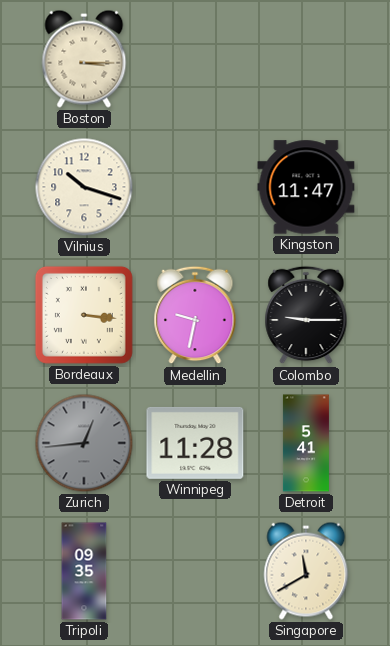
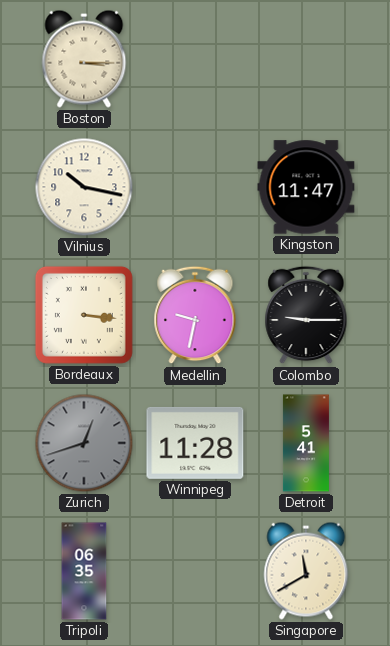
Vilnius: 10:18 -> 10:17
Zurich: 12:44 -> 12:42
Tripoli: 09:35 -> 06:35
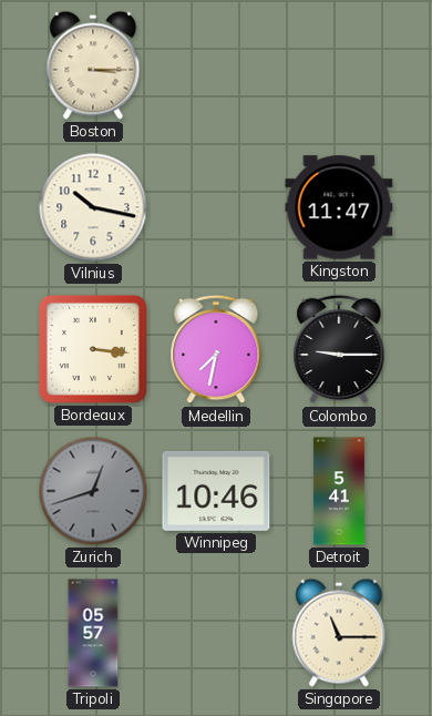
Medellin: 9:32 -> 7:32
Winnipeg: 11:28 -> 10:46
Tripoli: 06:35 -> 05:57
Singapore: 11:40 -> 11:15
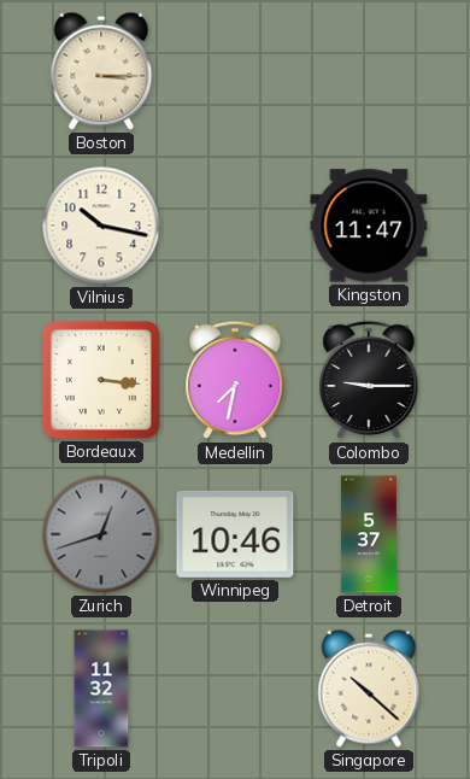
Detroit: 5:41 -> 5:37
Tripoli: 05:57 -> 11:32
Singapore: 11:15 -> 10:22
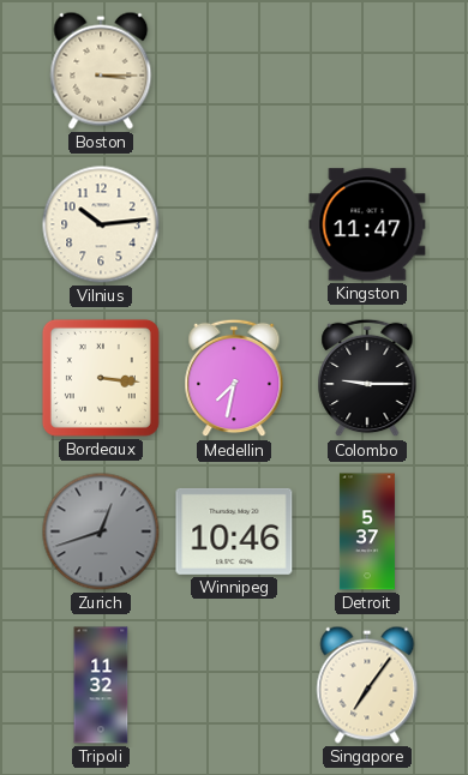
Vilnius: 10:17 -> 10:14
Singapore: 10:22 -> 7:06
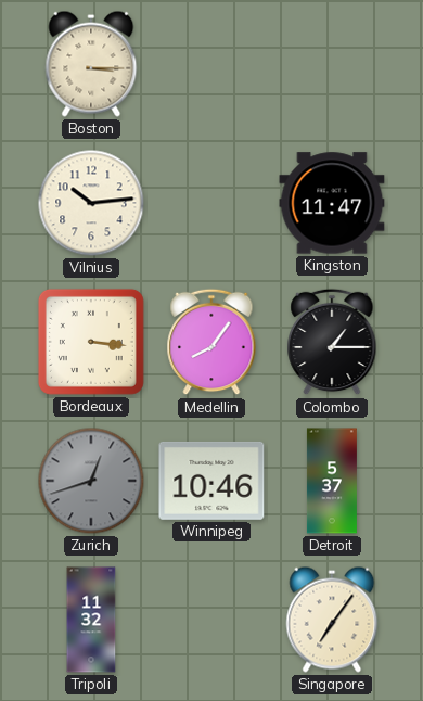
Medellin: 7:32 -> 8:06
Colombo: 9:15 -> 1:15
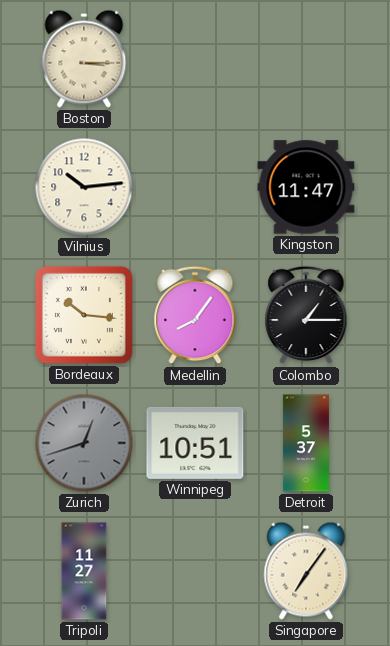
Bordeaux: 3:16 -> 10:16
Winnipeg: 10:46 -> 10:51
Tripoli: 11:32 -> 11:27
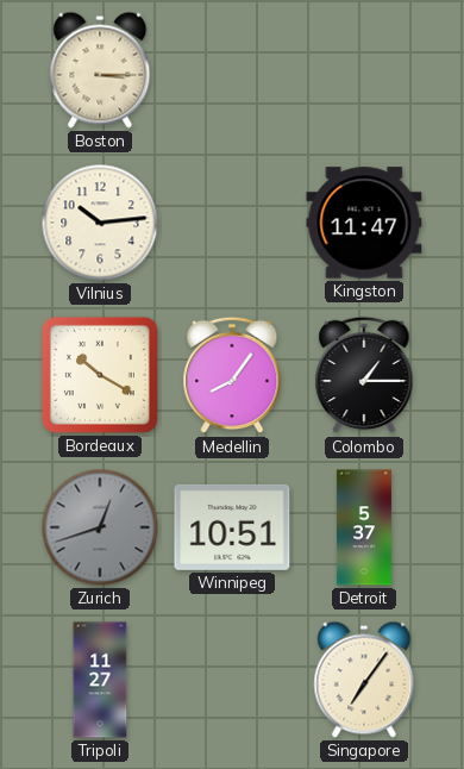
Bordeaux: 10:16 -> 10:20
